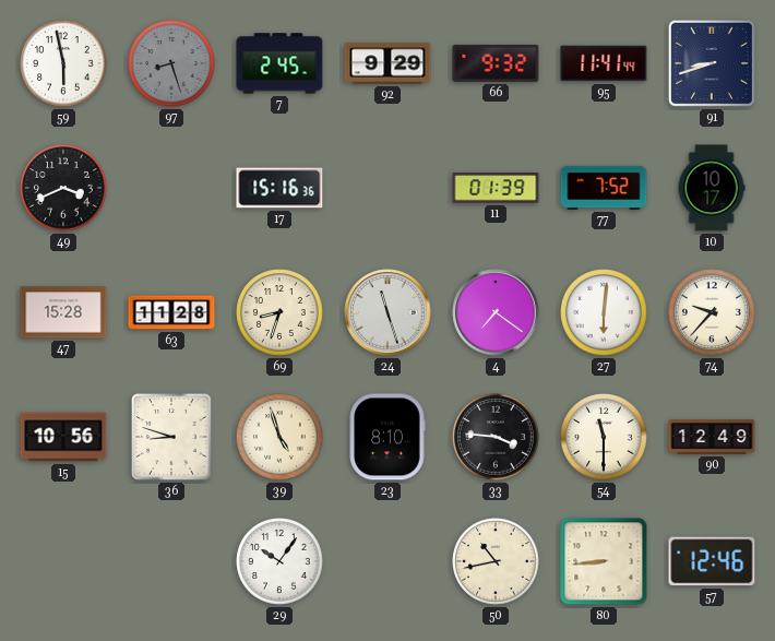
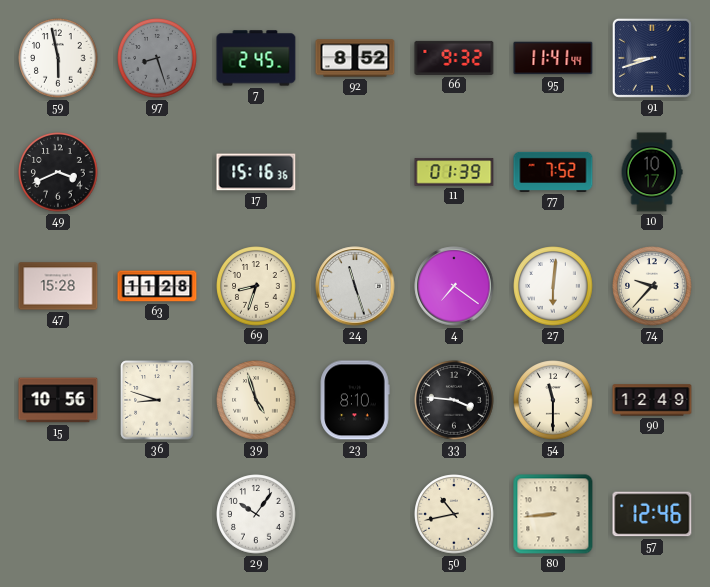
92: 9:29 -> 8:52
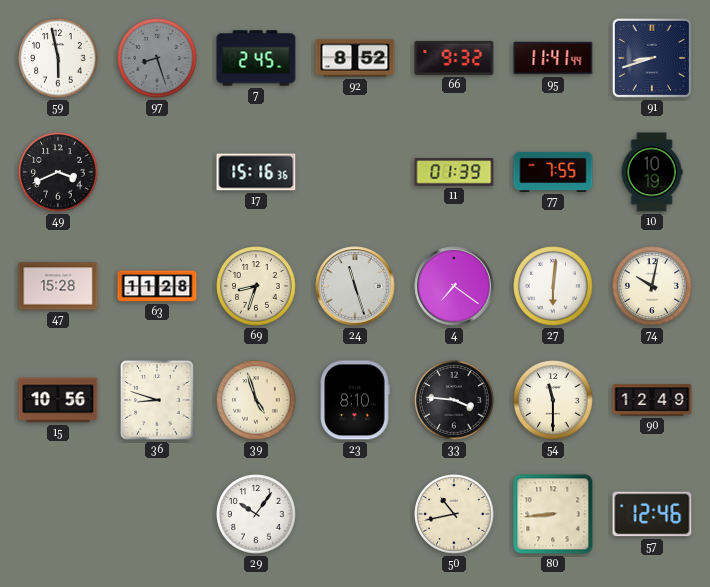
77: 7:52 -> 7:55
10: 10:17 -> 10:19
74: 9:37 -> 10:02
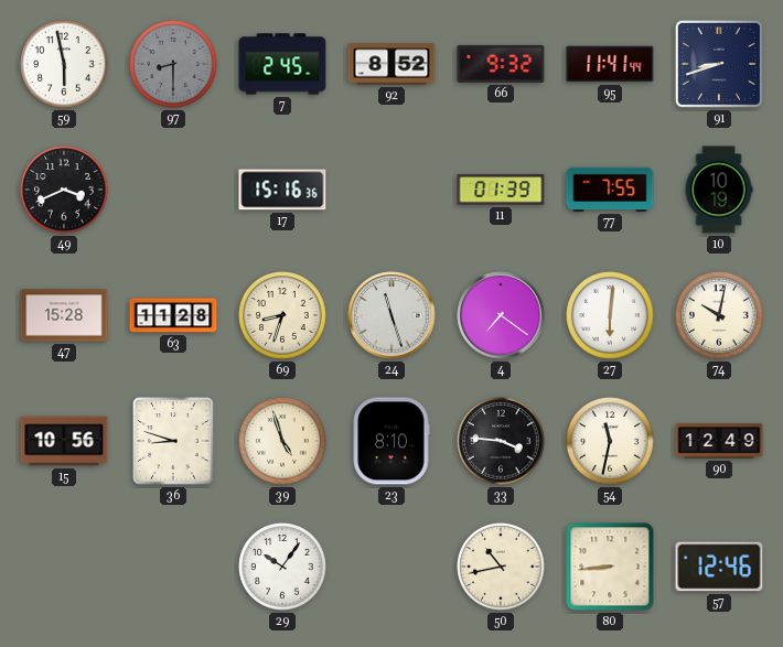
97: 8:27 -> 8:30
54: 11:30 -> 11:32
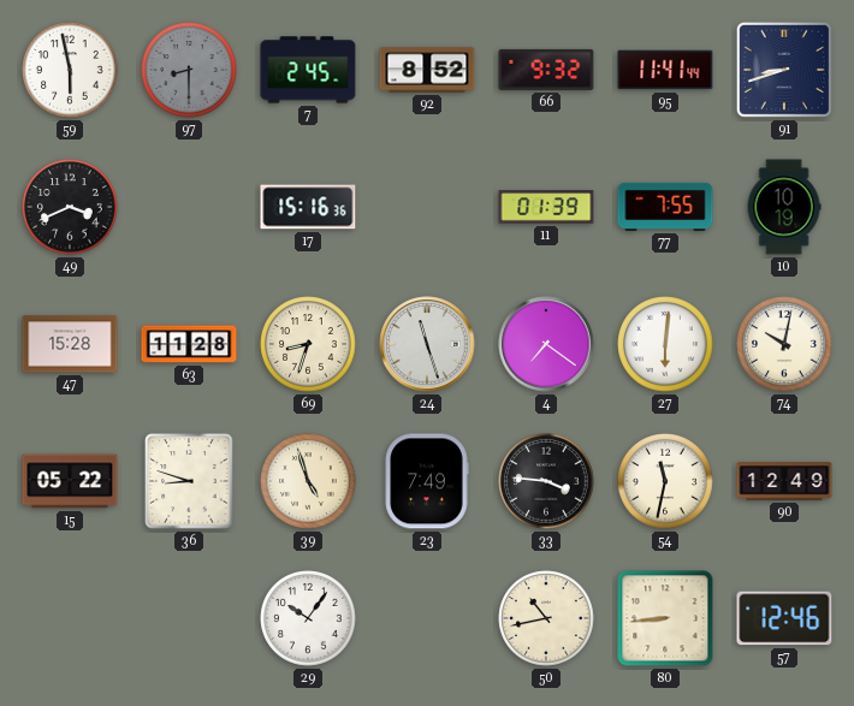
15: 10:56 -> 05:22
23: 8:10 -> 7:49
